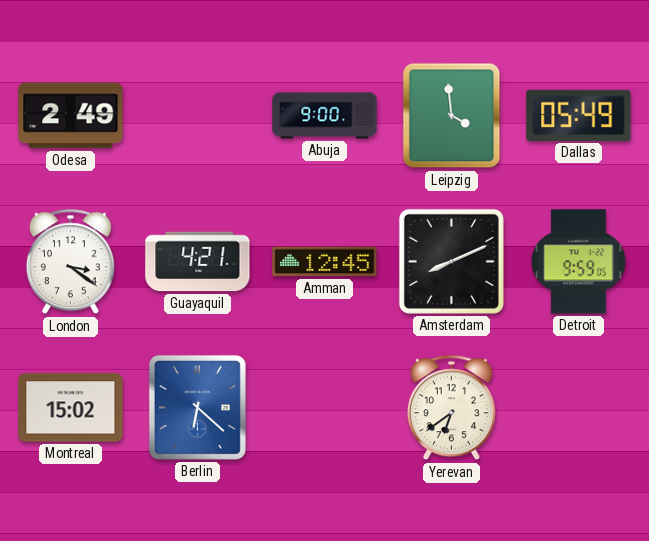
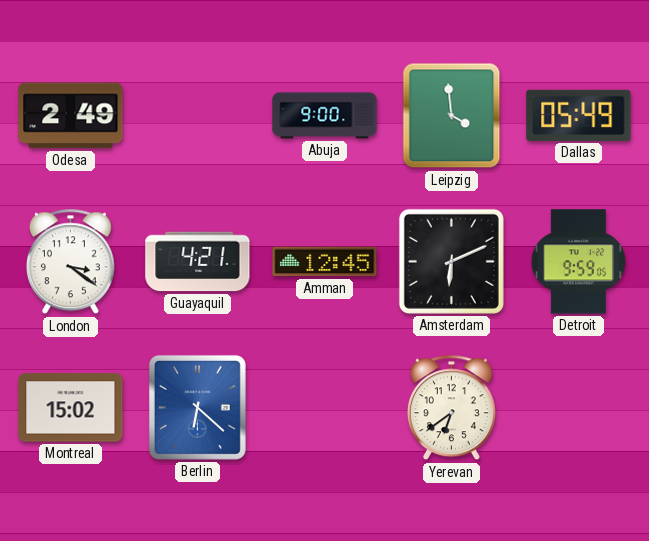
Amsterdam: 8:11 -> 6:11
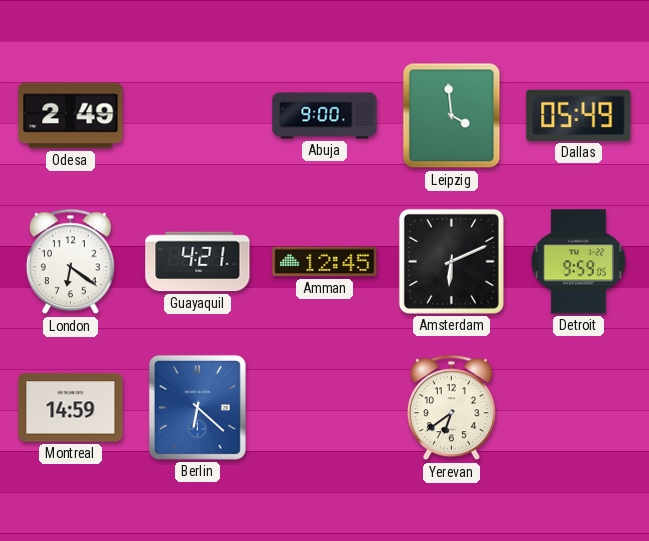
London: 3:21 -> 6:21
Montreal: 15:02 -> 14:59
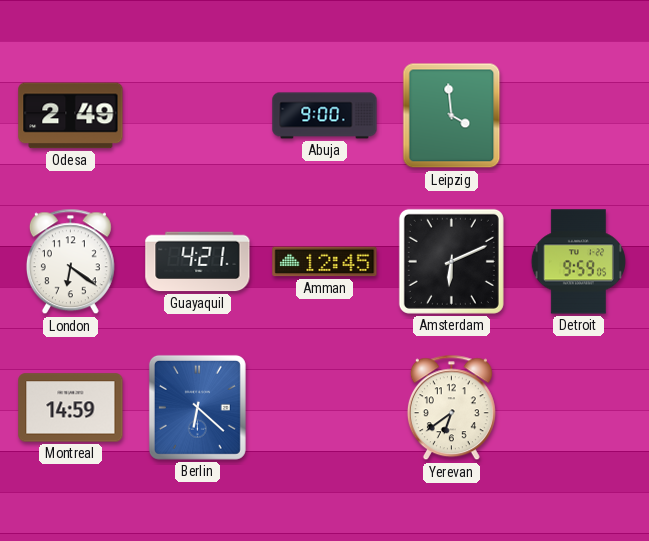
Dallas: 05:49 -> none
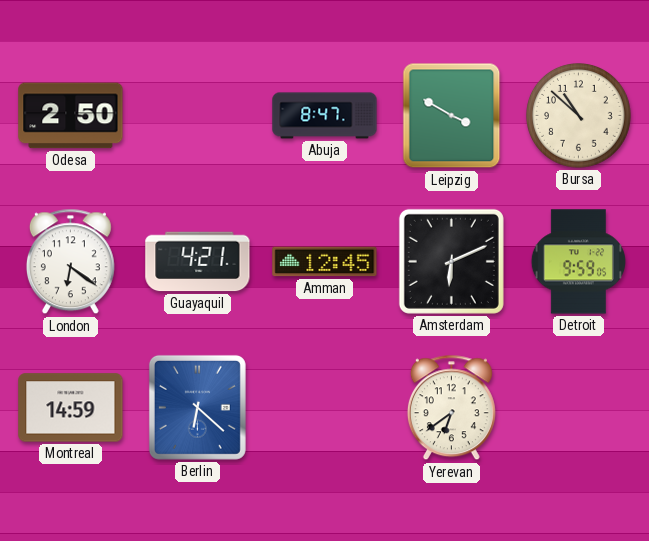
Odesa: 2:49 -> 2:50
Abuja: 9:00 -> 8:47
Leipzig: 3:59 -> 3:50
Bursa: none -> 10:52
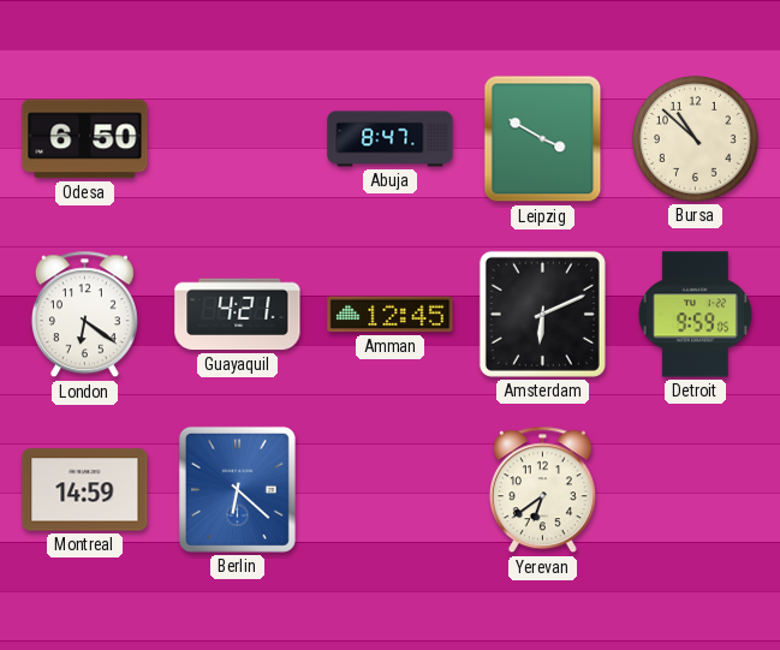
Odesa: 2:50 -> 6:50
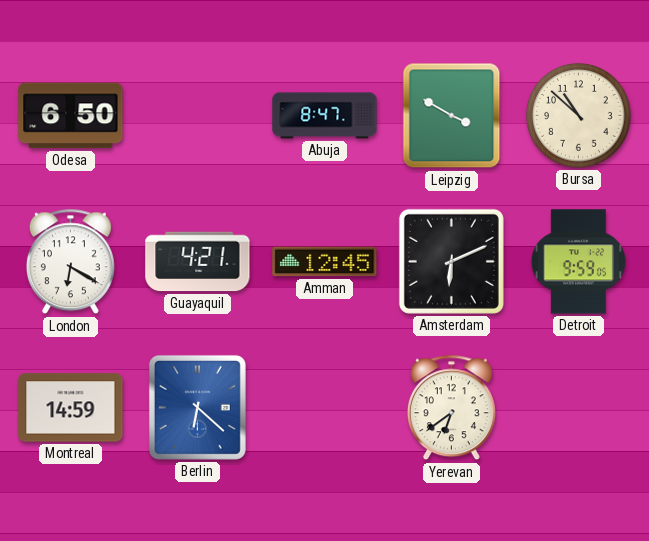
London: 6:21 -> 6:20
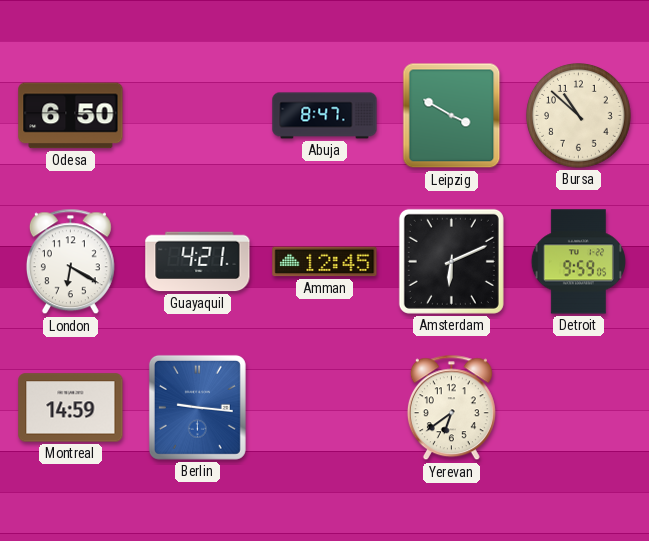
Berlin: 6:22 -> 9:16
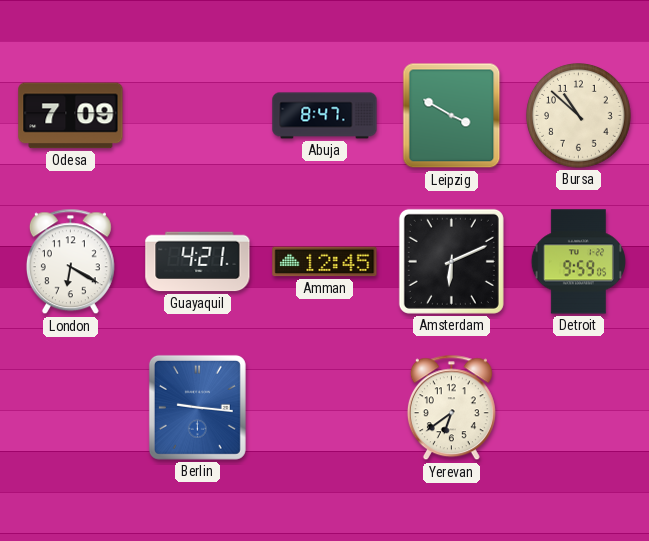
Odesa: 6:50 -> 7:09
Montreal: 14:59 -> none
